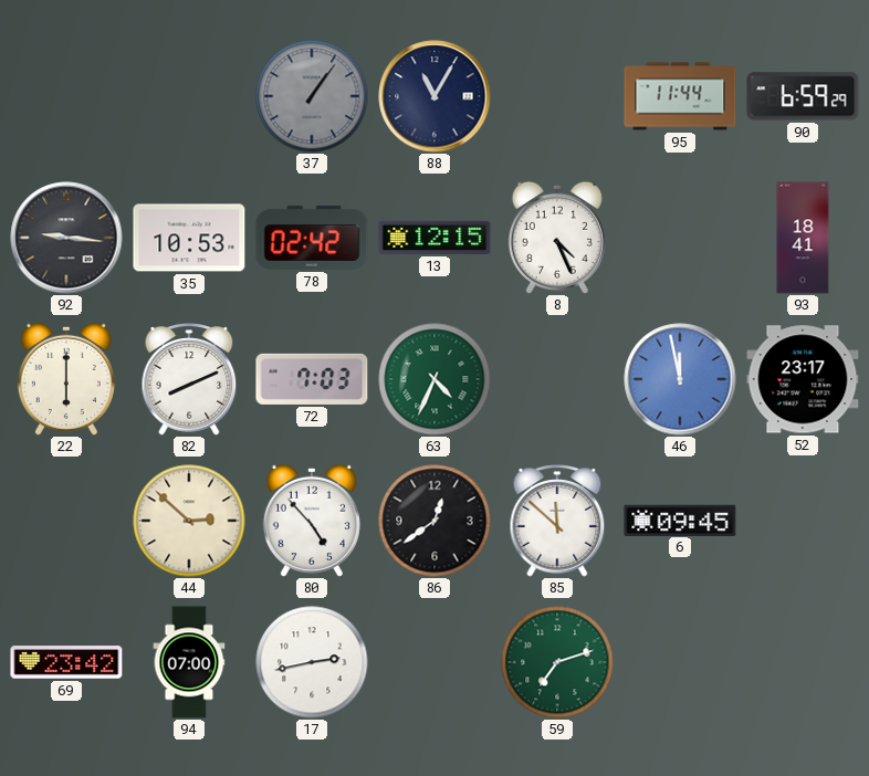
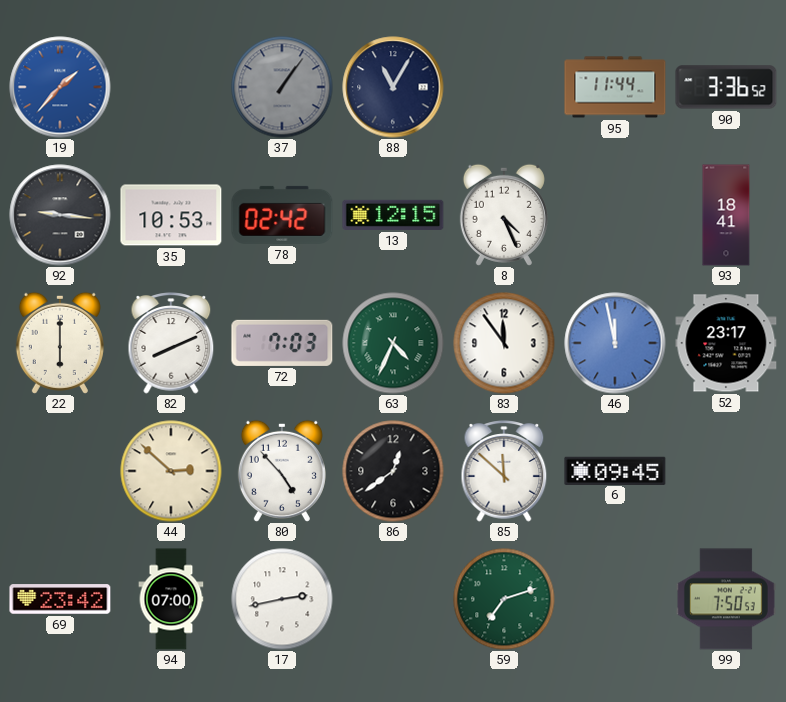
19: none -> 1:37
90: 6:59 -> 3:36
83: none -> 11:54
99: none -> 7:50
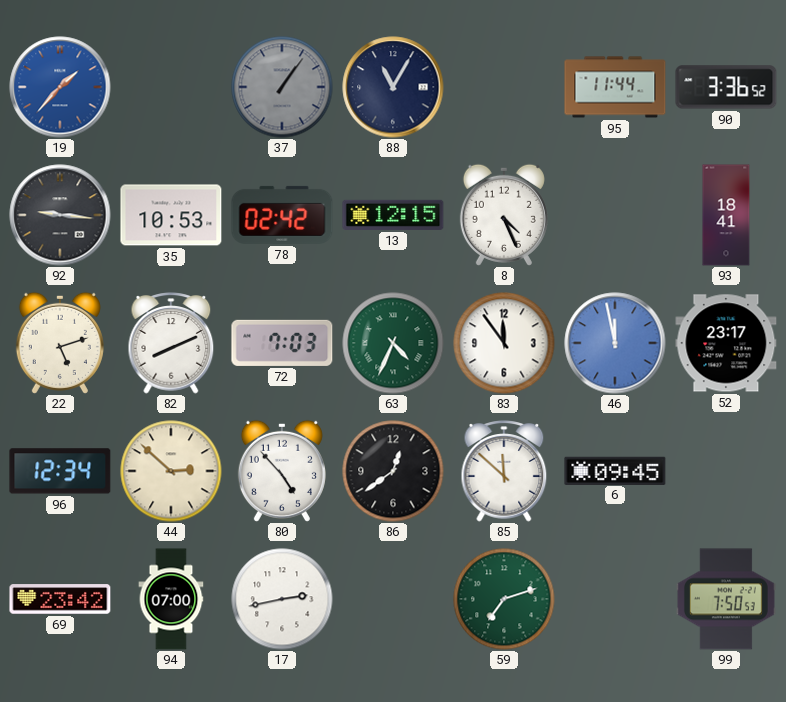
22: 6:00 -> 5:12
96: none -> 12:34
